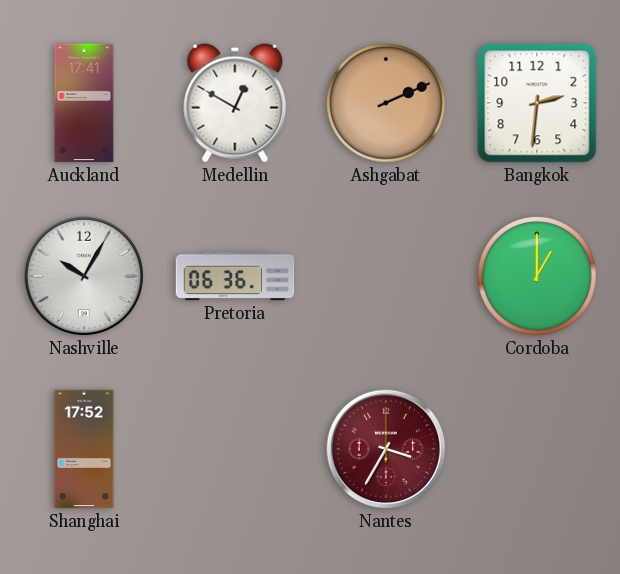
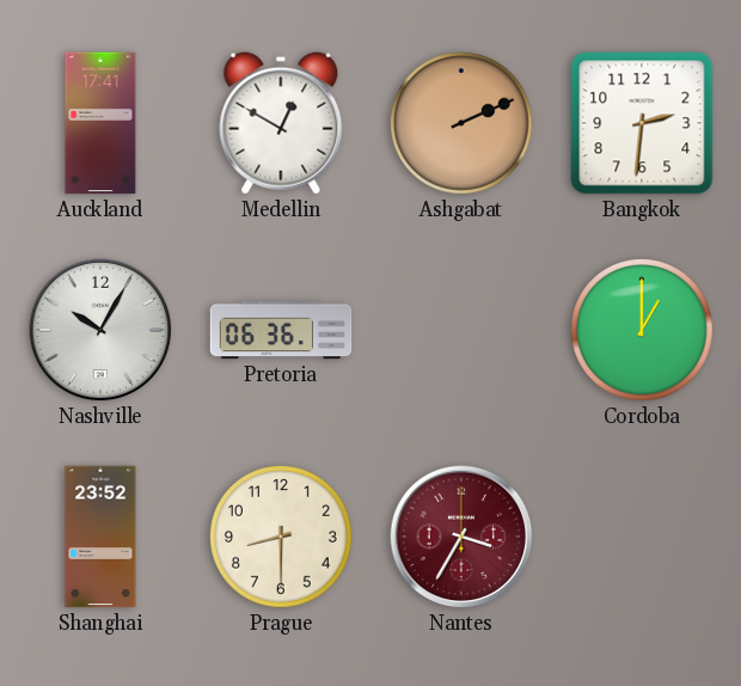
Shanghai: 17:52 -> 23:52
Prague: none -> 8:30
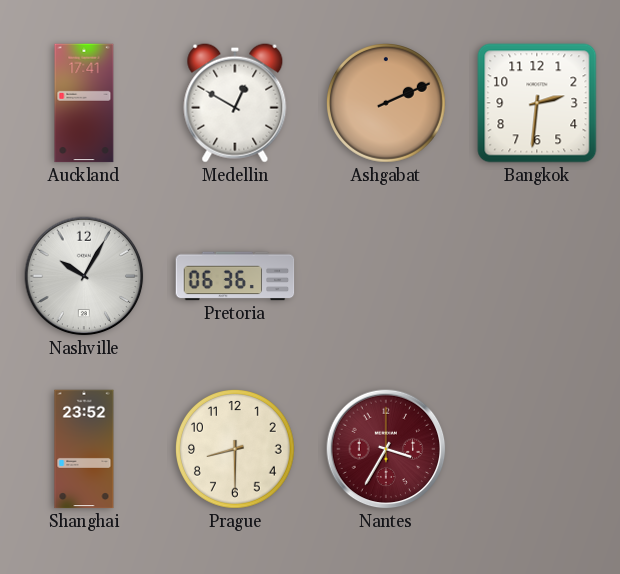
Cordoba: 1:00 -> none
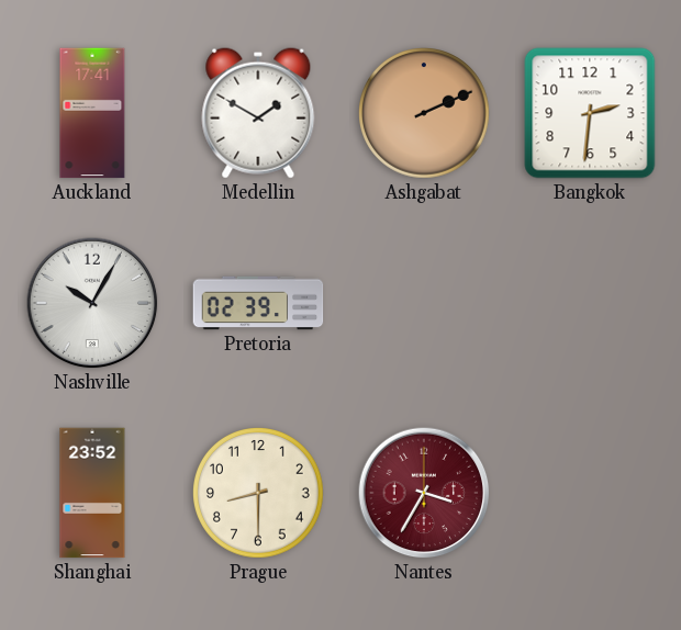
Medellin: 12:50 -> 1:50
Pretoria: 06:36 -> 02:39
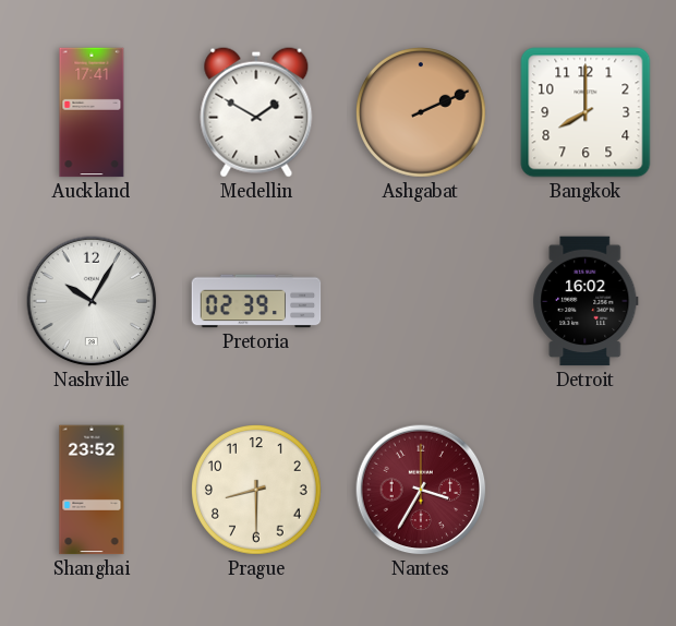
Bangkok: 2:31 -> 8:00
Detroit: none -> 16:02
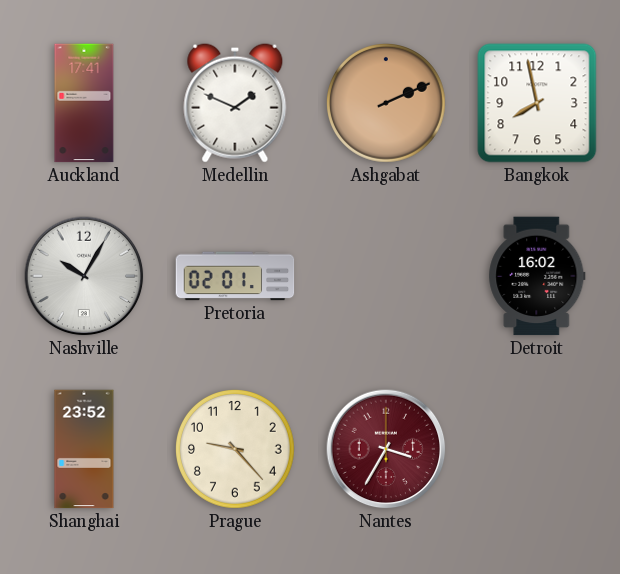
Medellin: 1:50 -> 1:49
Bangkok: 8:00 -> 7:58
Pretoria: 02:39 -> 02:01
Prague: 8:30 -> 9:23
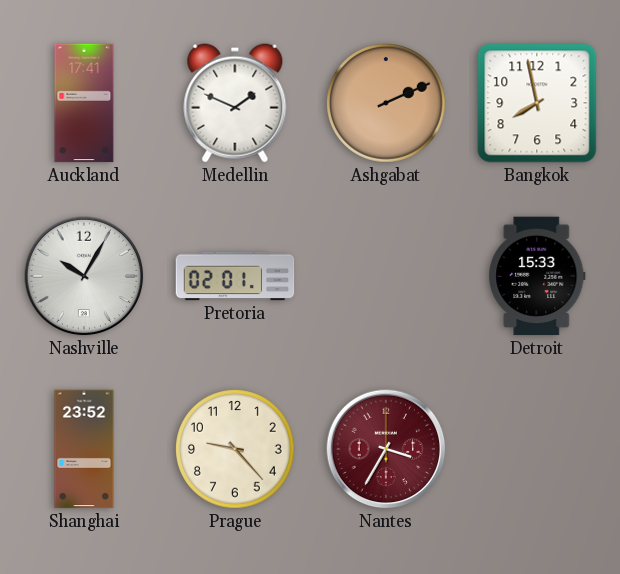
Detroit: 16:02 -> 15:33
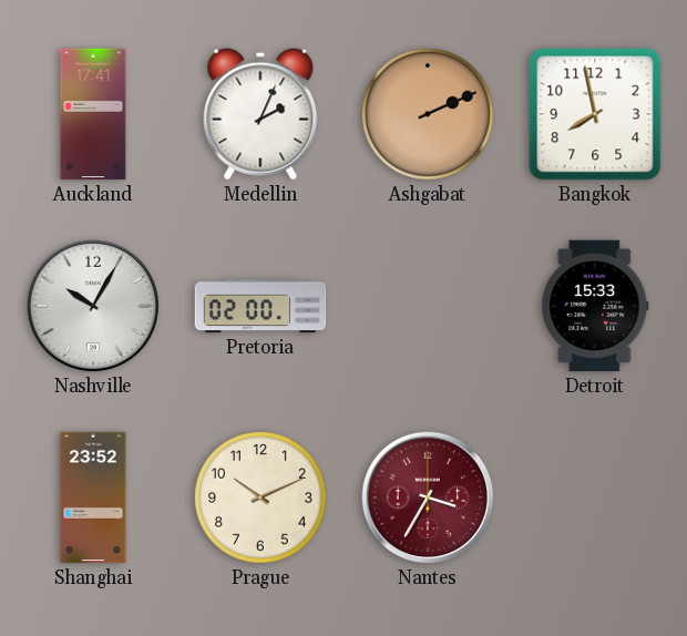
Medellin: 1:49 -> 2:04
Pretoria: 02:01 -> 02:00
Prague: 9:23 -> 10:11
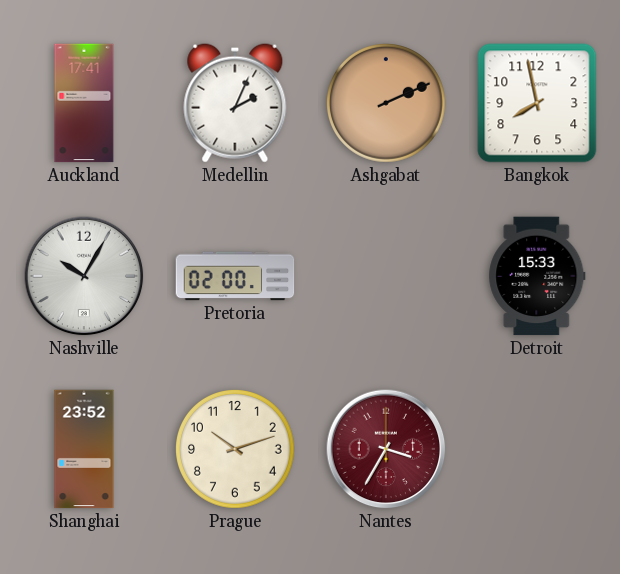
Prague: 10:11 -> 10:12
